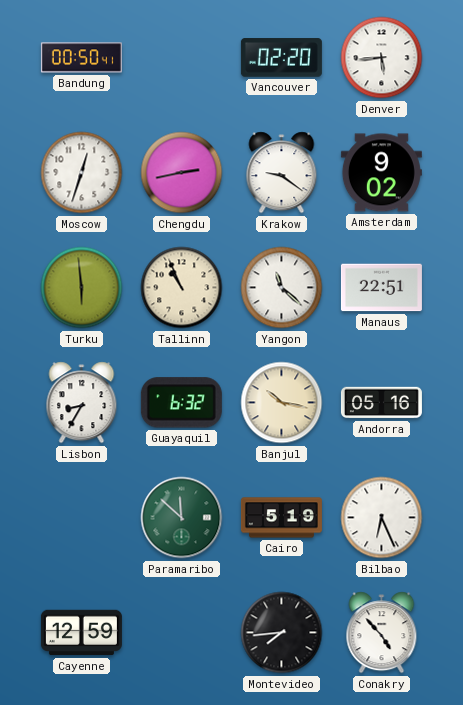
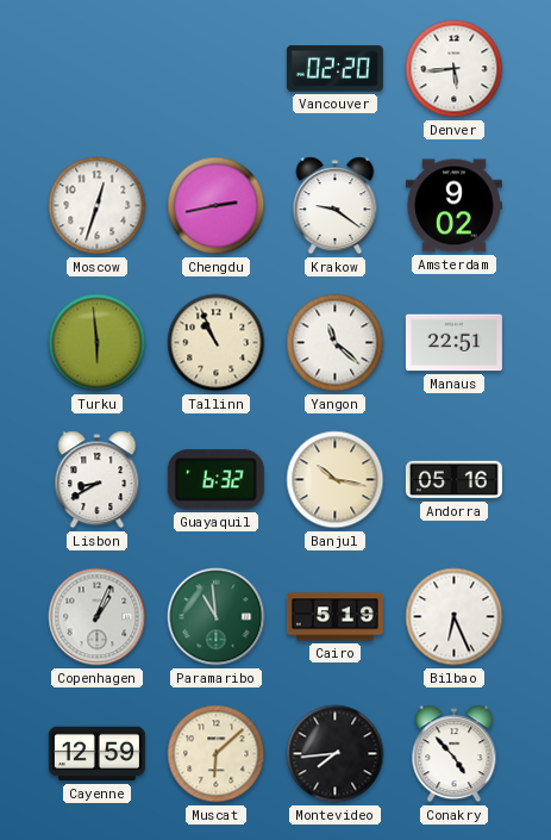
Bandung: 00:50 -> none
Lisbon: 8:35 -> 8:40
Copenhagen: none -> 1:04
Paramaribo: 11:52 -> 10:59
Muscat: none -> 6:08
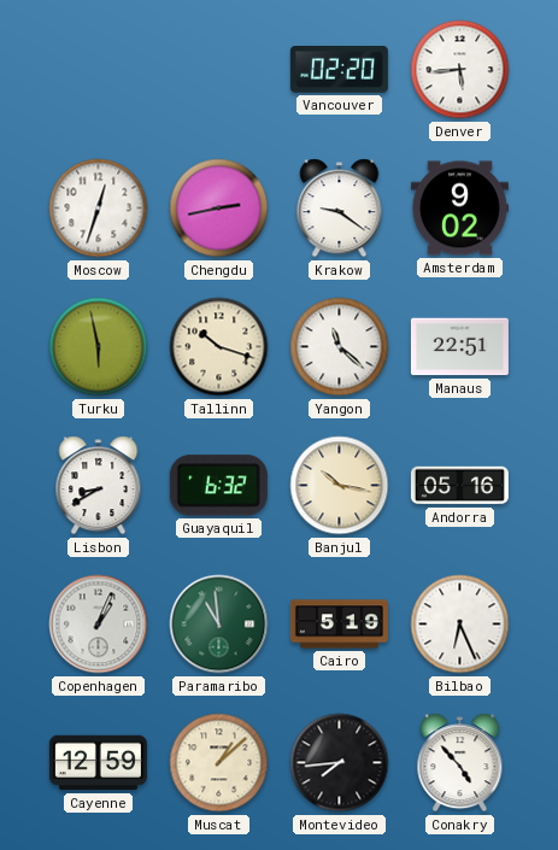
Turku: 5:59 -> 5:58
Tallinn: 10:56 -> 10:18
Muscat: 6:08 -> 1:08
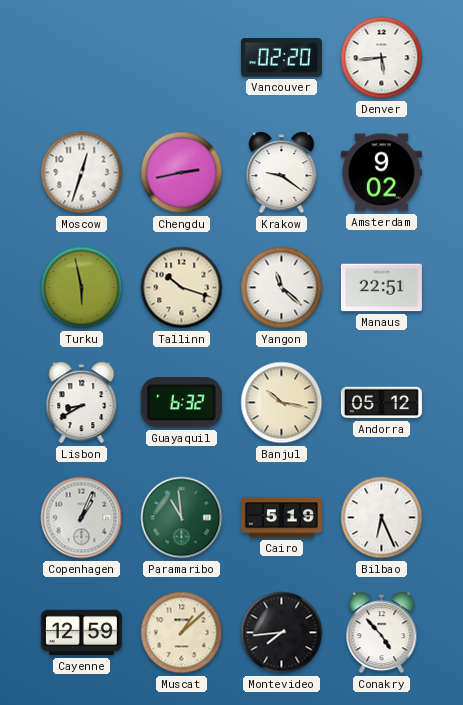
Andorra: 05:16 -> 05:12
